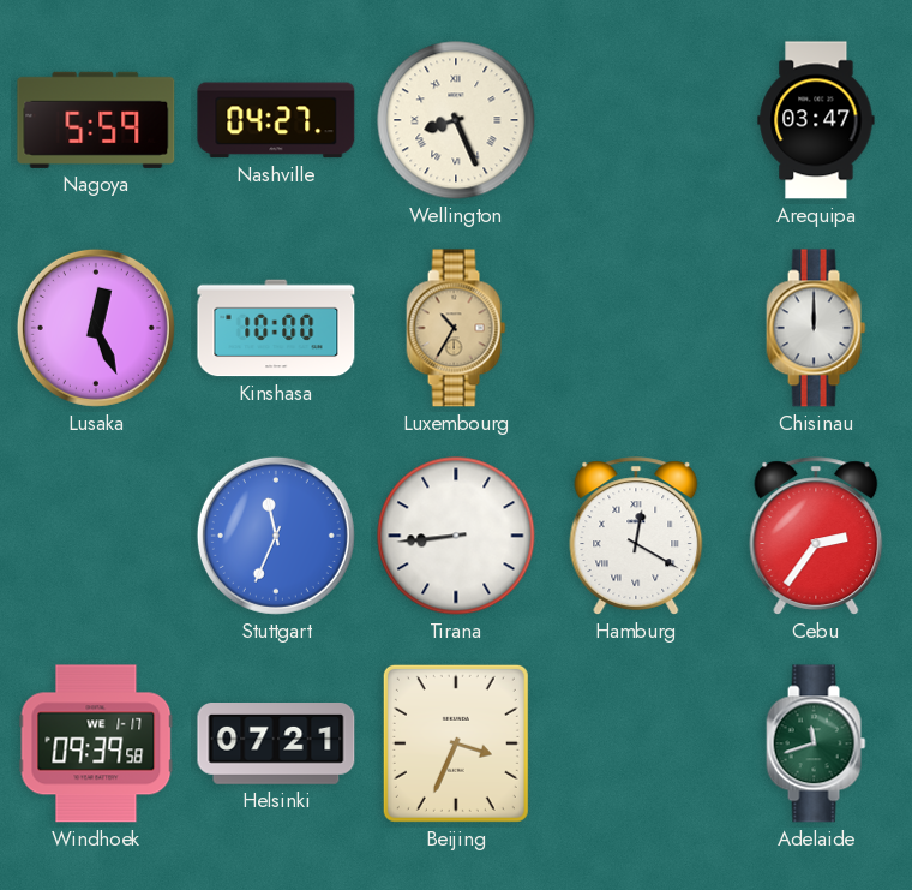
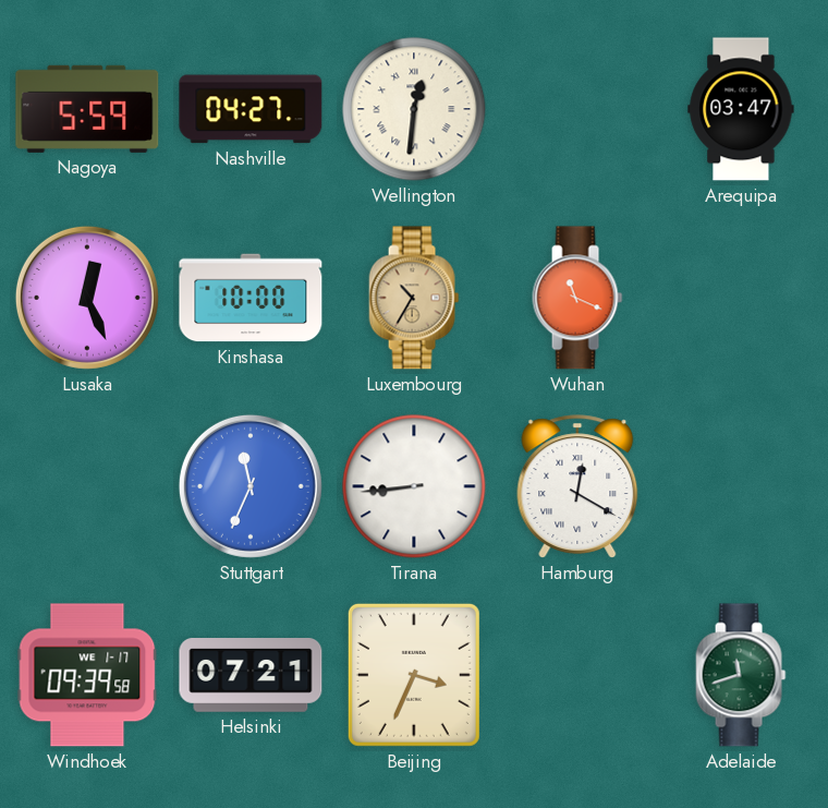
Wellington: 8:26 -> 12:31
Wuhan: none -> 11:19
Chisinau: 12:00 -> none
Cebu: 2:36 -> none
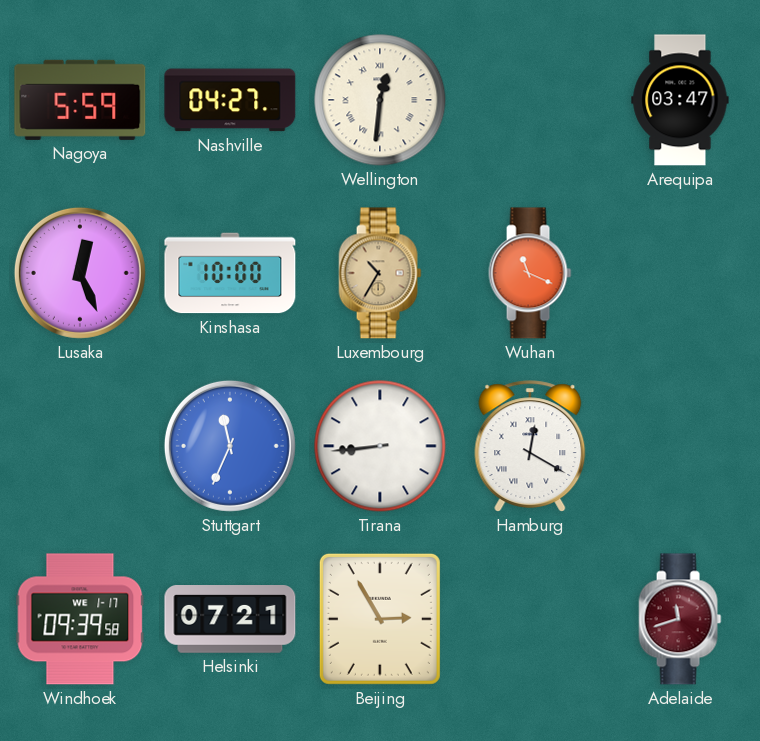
Beijing: 3:34 -> 2:55
Adelaide dial: green -> burgundy
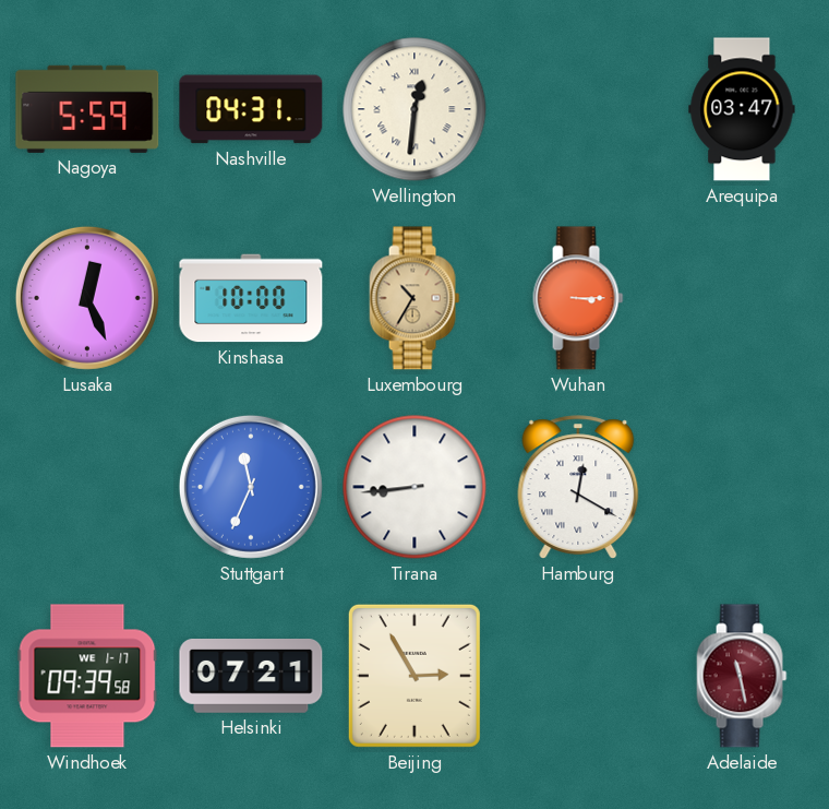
Nashville: 04:27 -> 04:31
Wuhan: 11:19 -> 3:15
Adelaide: 11:42 -> 11:28
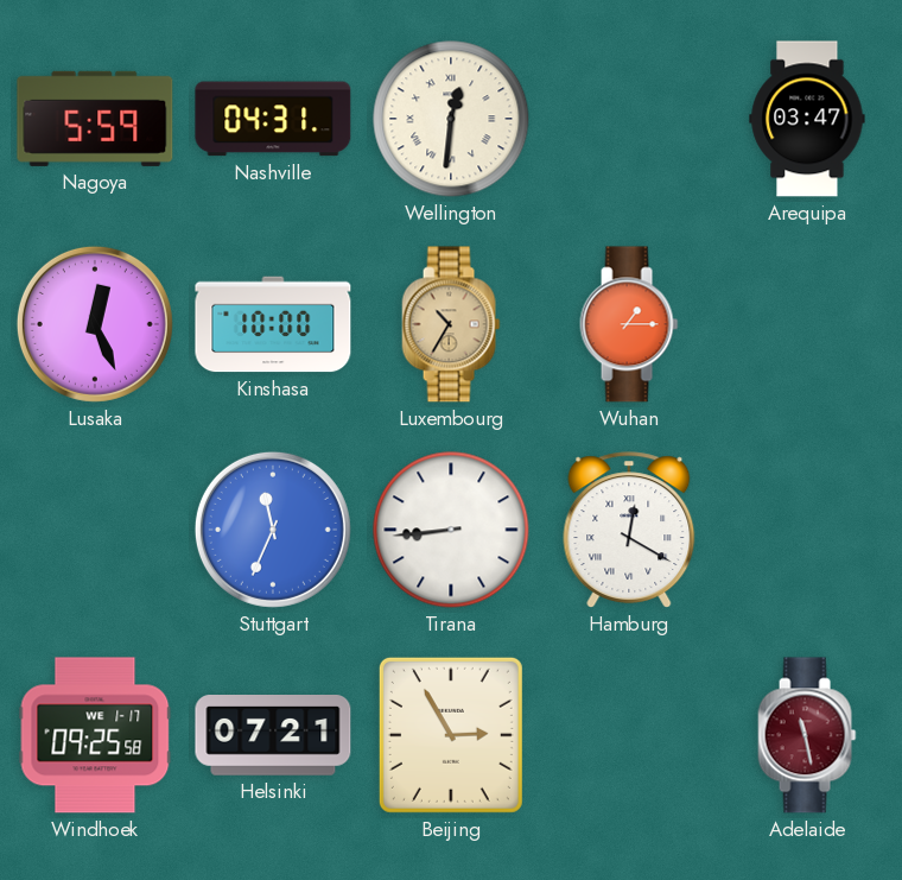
Wuhan: 3:15 -> 1:15
Windhoek: 09:39 -> 09:25
